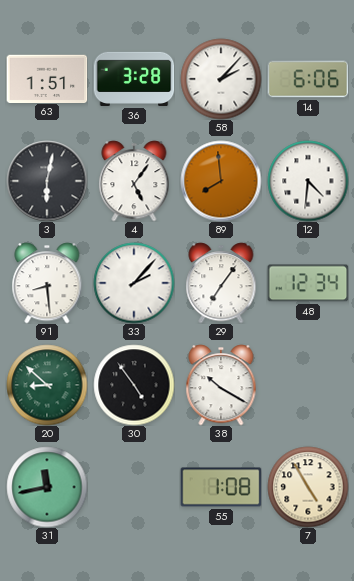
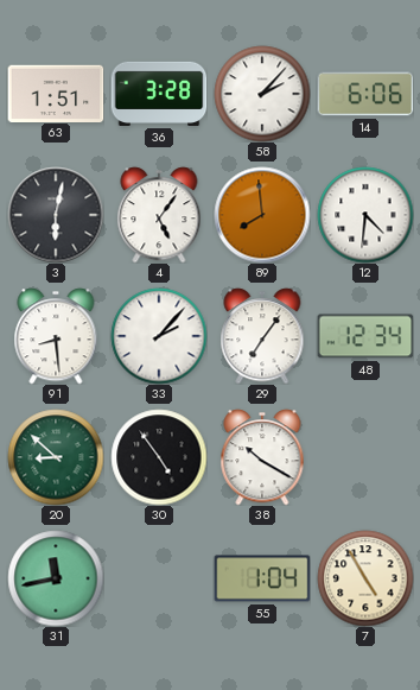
55: 1:08 -> 1:04
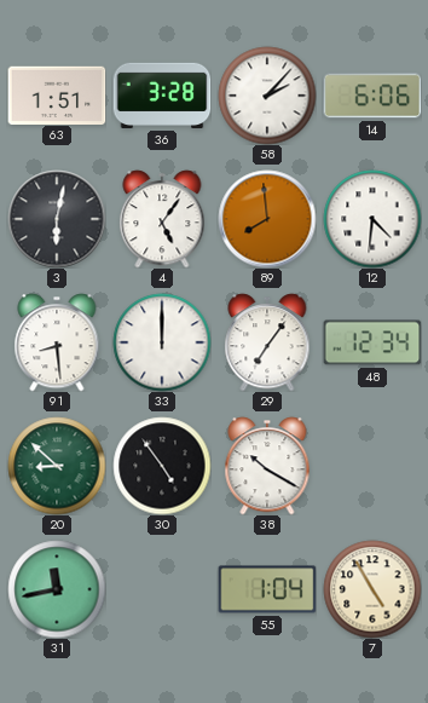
33: 2:07 -> 12:00
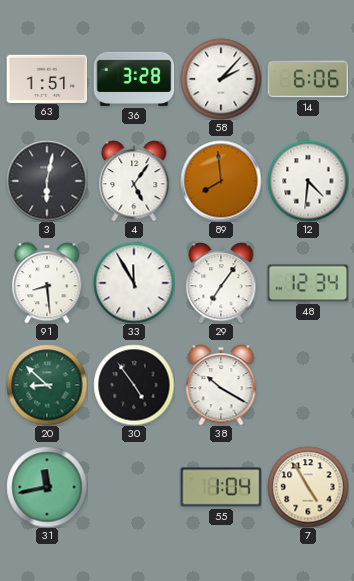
33: 12:00 -> 11:55
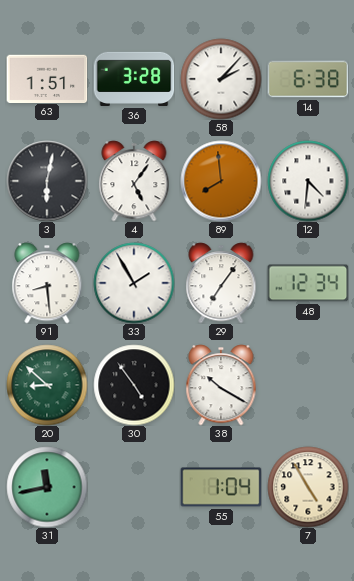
14: 6:06 -> 6:38
33: 11:55 -> 1:55
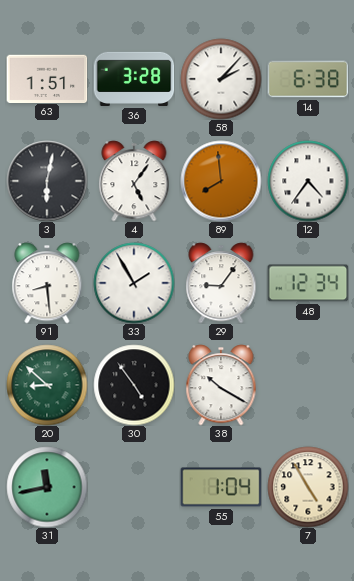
12: 4:31 -> 4:36
29: 7:06 -> 9:06
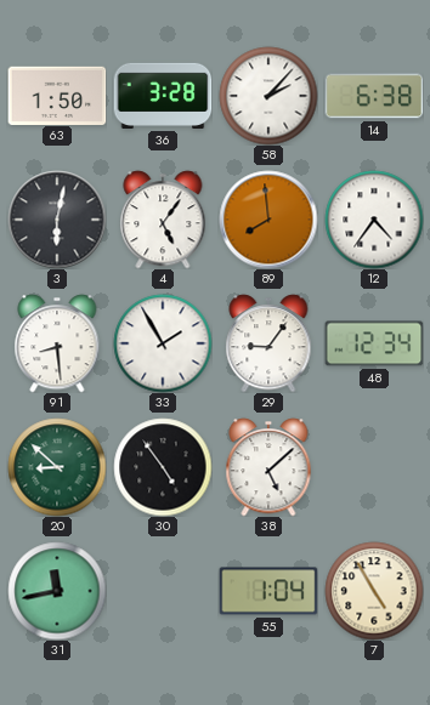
63: 1:51 -> 1:50
38: 10:20 -> 5:08
